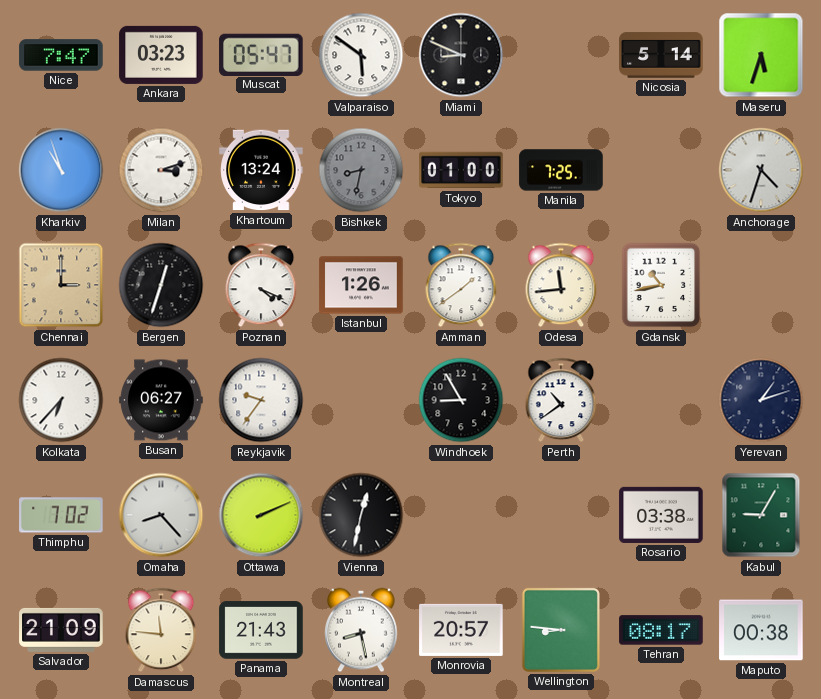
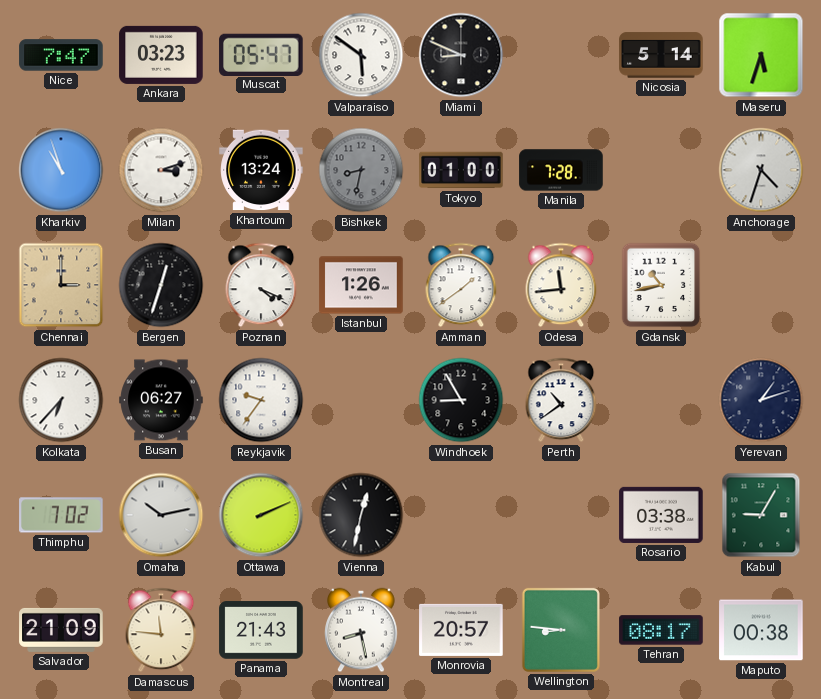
Manila: 7:25 -> 7:28
Omaha: 8:23 -> 10:13
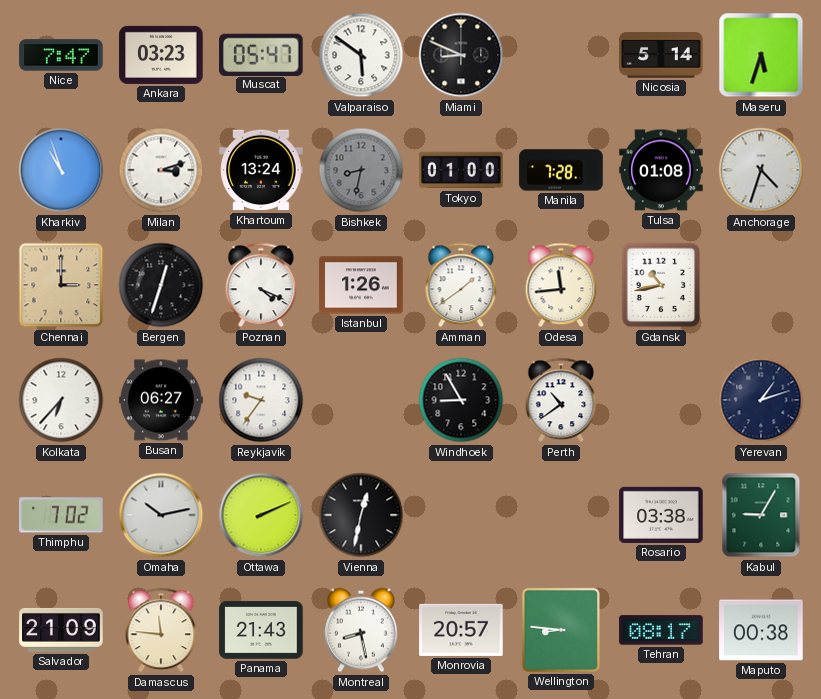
Tulsa: none -> 01:08
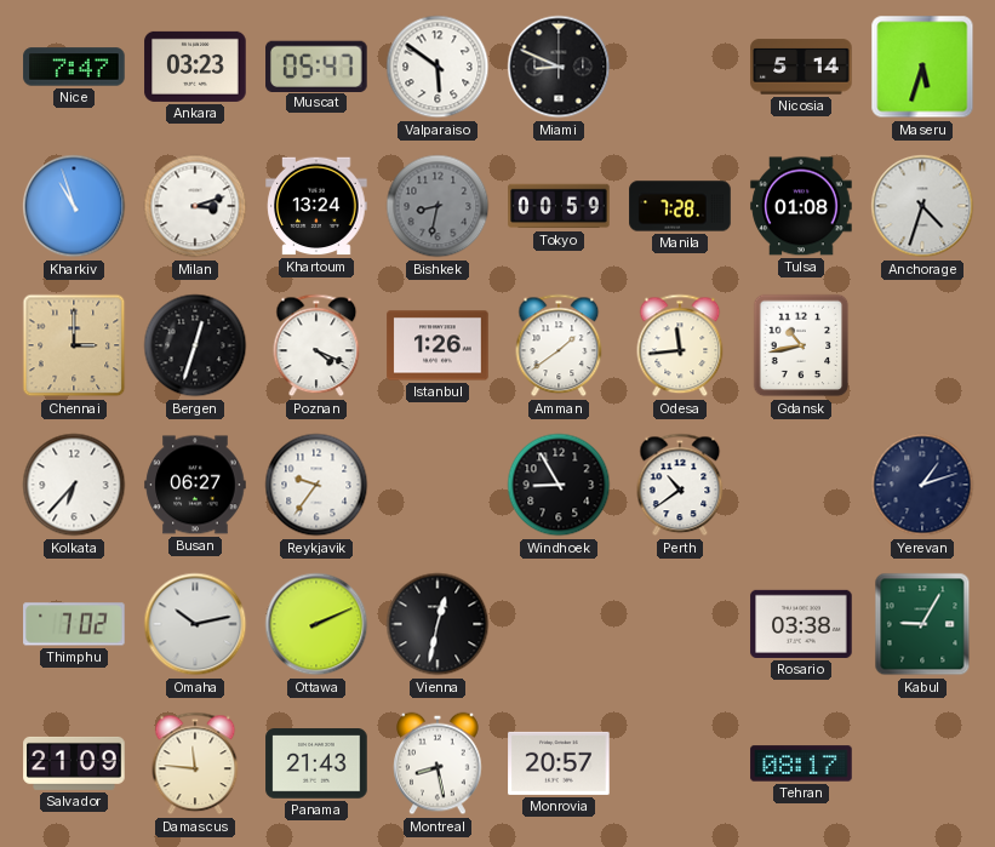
Tokyo: 01:00 -> 00:59
Wellington: 8:46 -> none
Maputo: 00:38 -> none
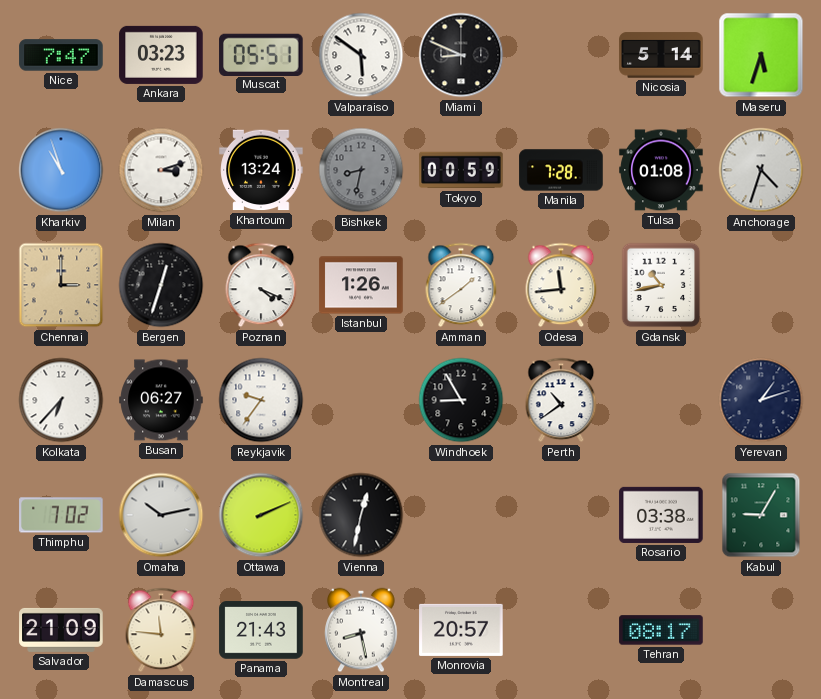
Muscat: 05:47 -> 05:51
